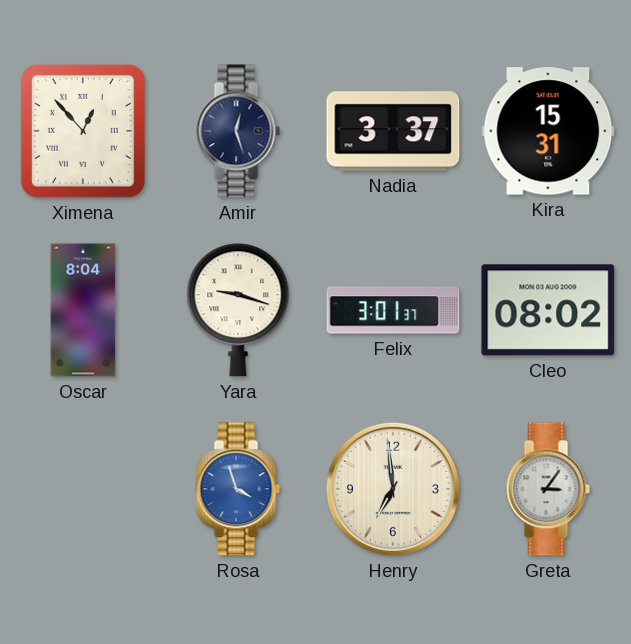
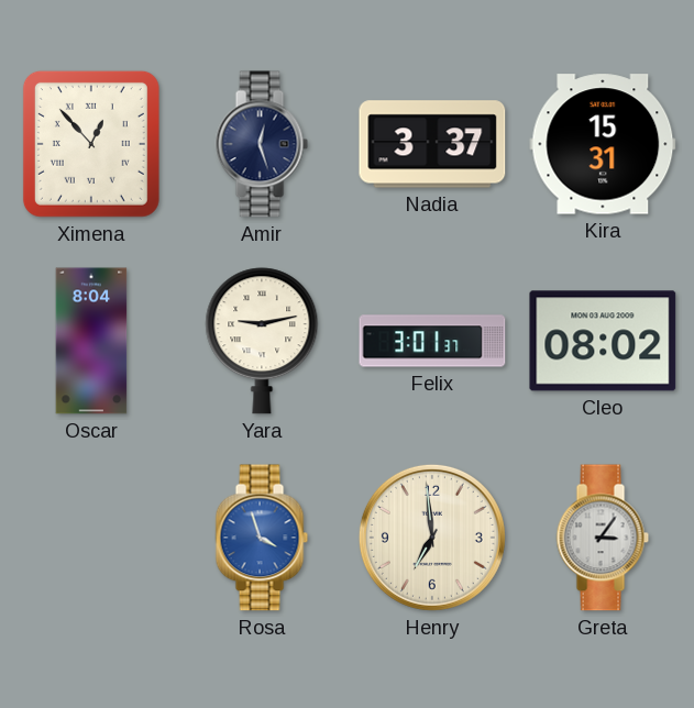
Yara: 9:18 -> 9:13
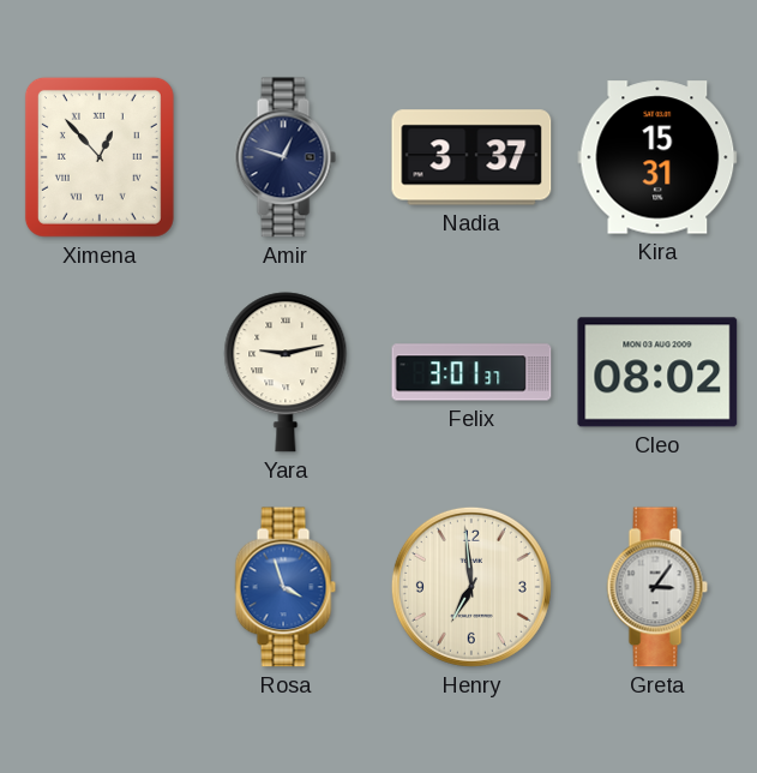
Amir: 12:27 -> 12:48
Oscar: 8:04 -> none
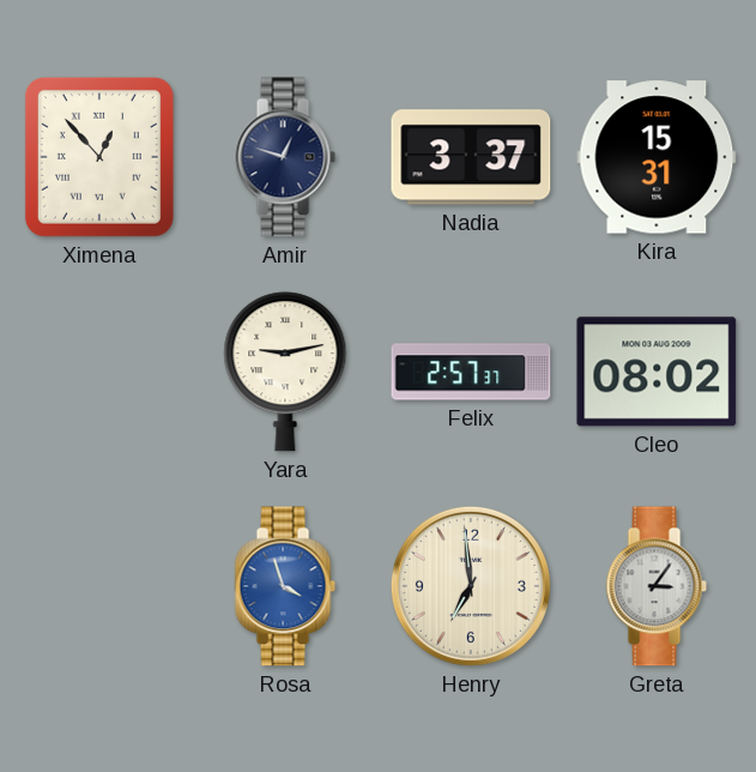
Felix: 3:01 -> 2:57
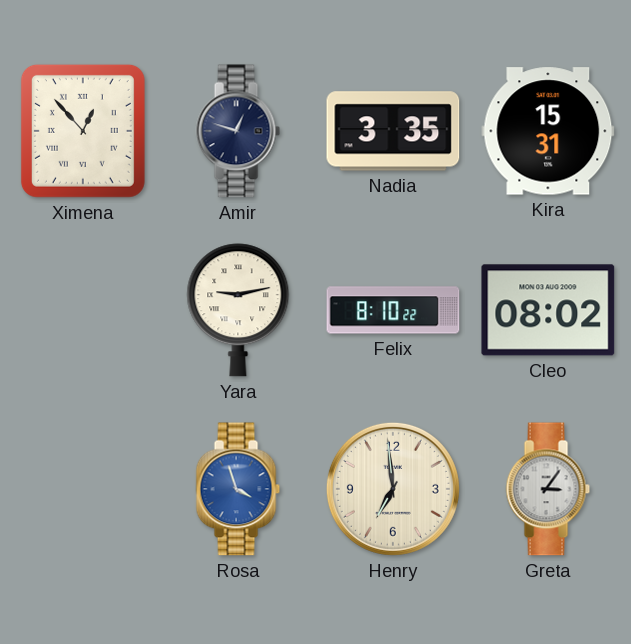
Nadia: 3:37 -> 3:35
Felix: 2:57 -> 8:10
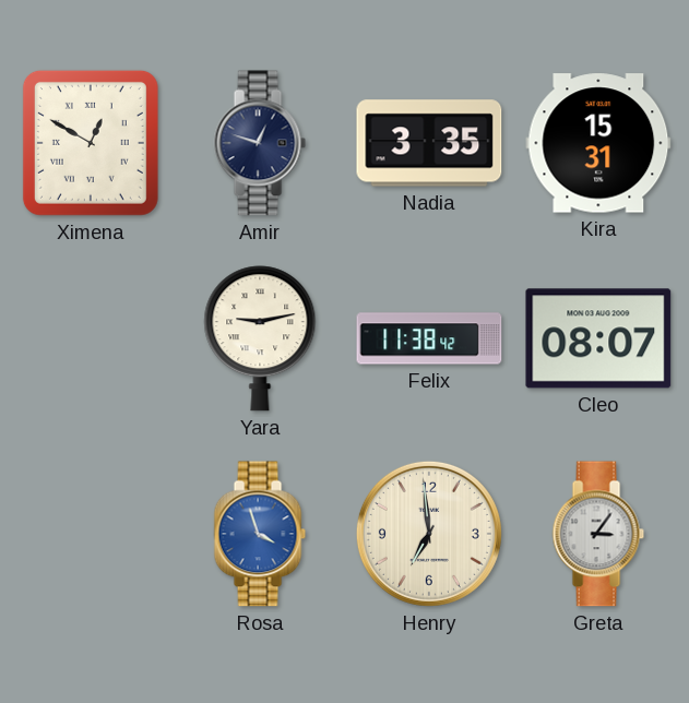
Ximena: 12:53 -> 12:50
Felix: 8:10 -> 11:38
Cleo: 08:02 -> 08:07
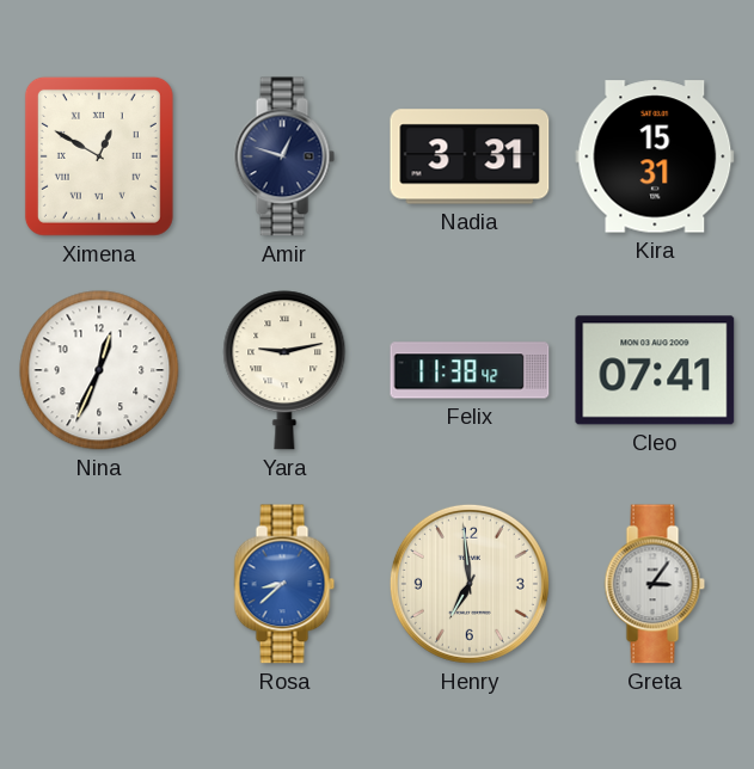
Nadia: 3:35 -> 3:31
Nina: none -> 12:34
Cleo: 08:07 -> 07:41
Rosa: 3:57 -> 8:38
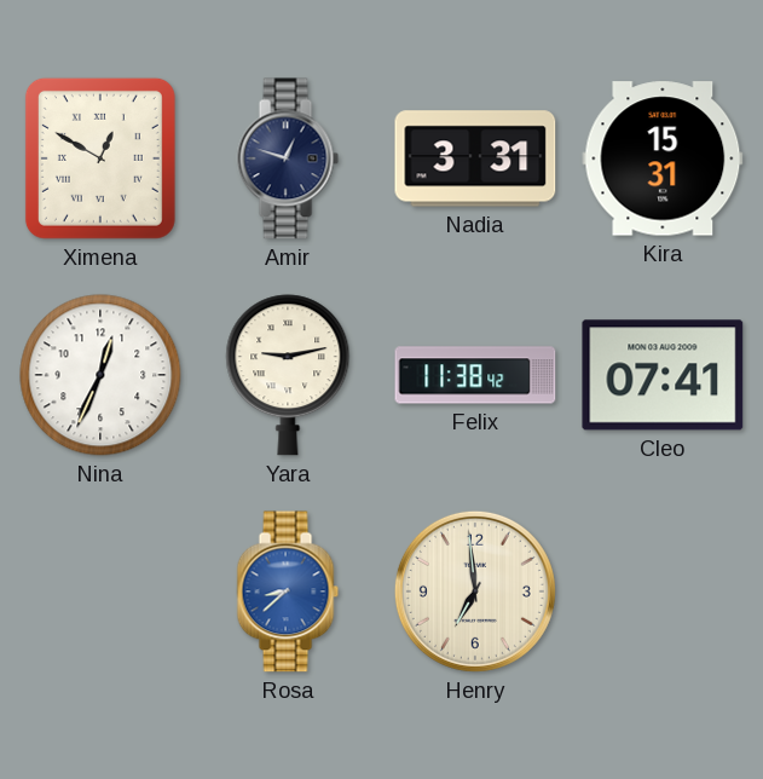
Greta: 3:06 -> none
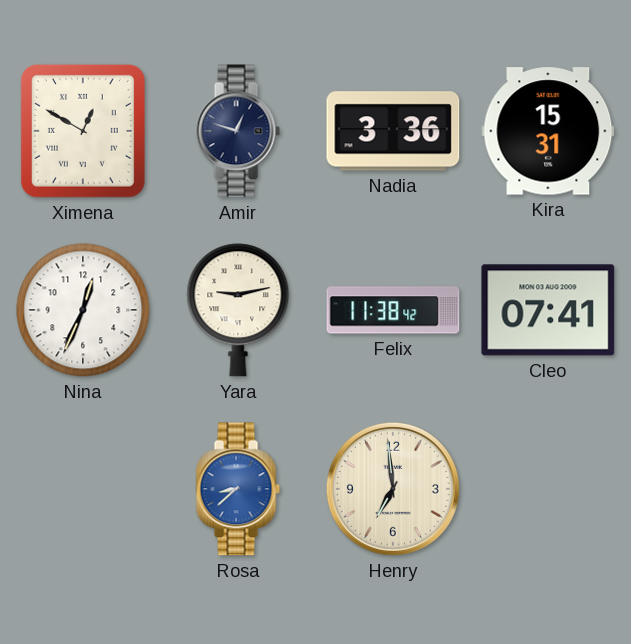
Nadia: 3:31 -> 3:36
